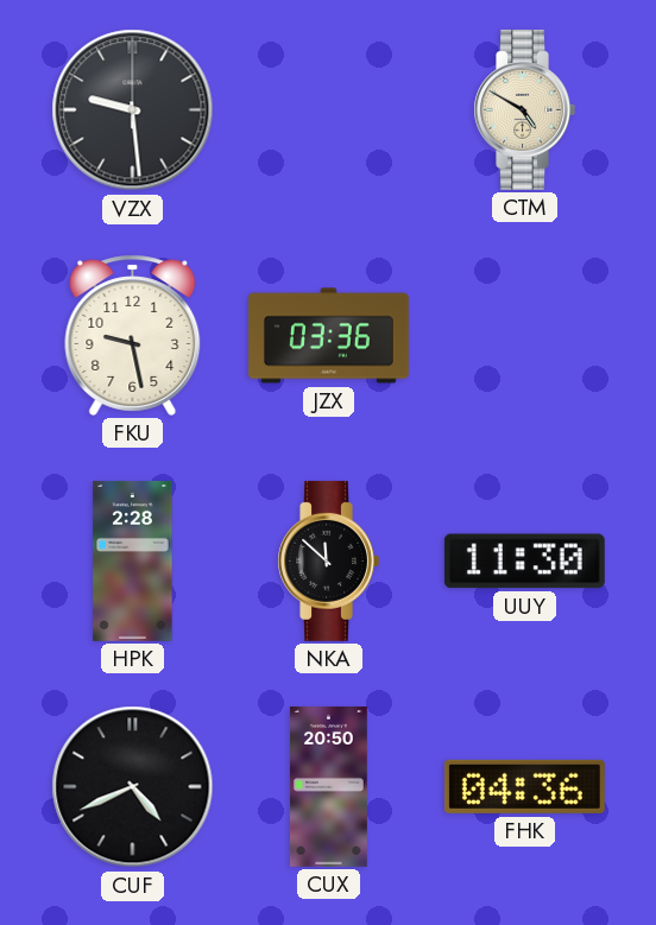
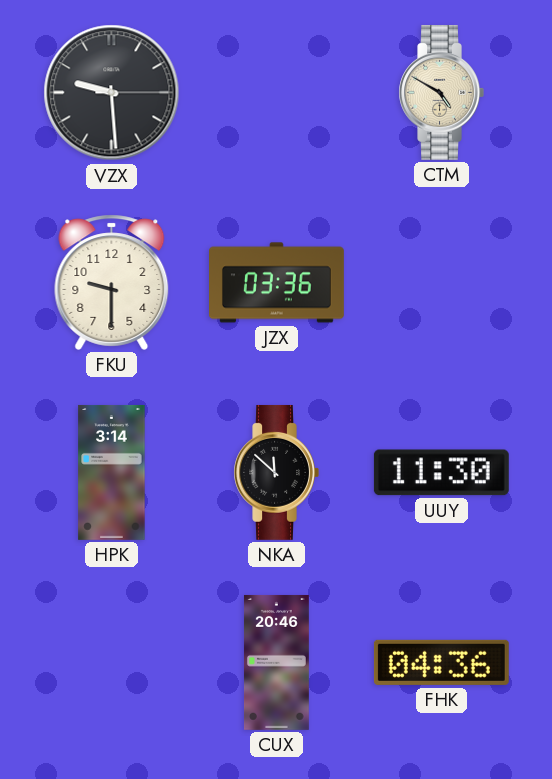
VZX: 9:29:00 -> 9:29:15
FKU: 9:28 -> 9:30
HPK: 2:28 -> 3:14
CUF: 4:41 -> none
CUX: 20:50 -> 20:46
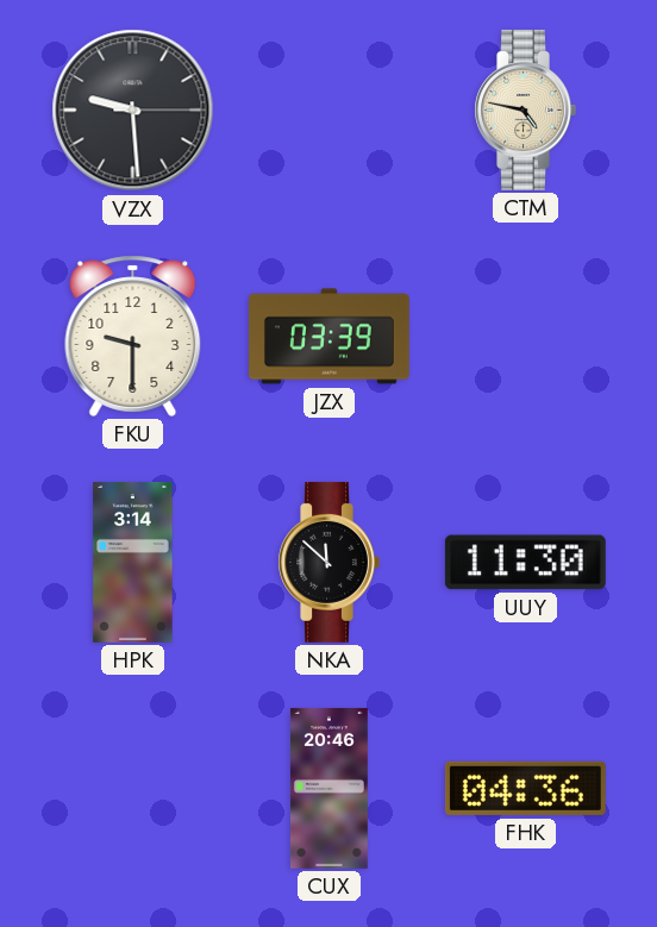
CTM: 4:50 -> 4:47
JZX: 03:36 -> 03:39
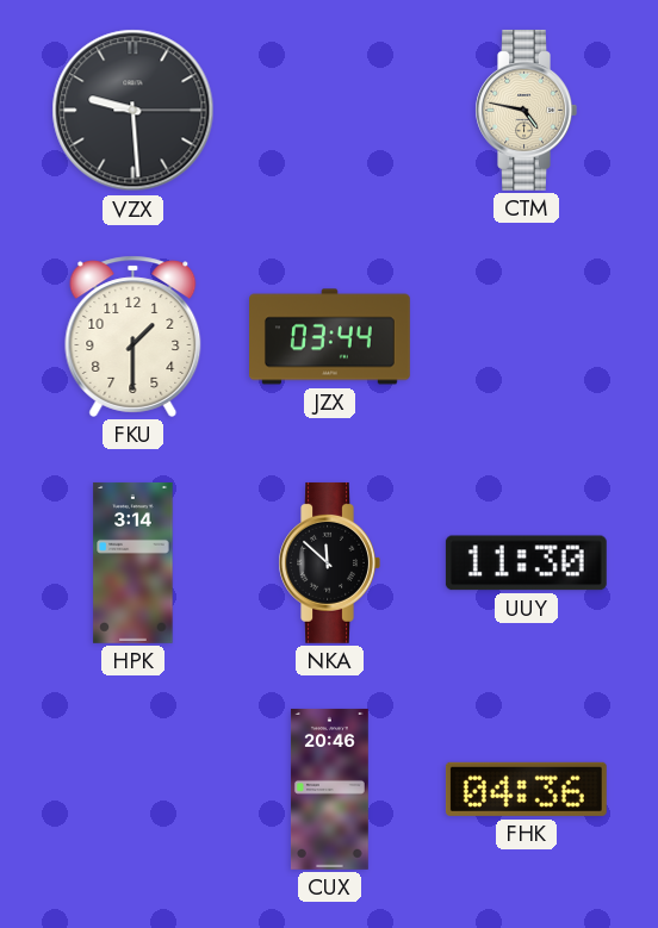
FKU: 9:30 -> 1:30
JZX: 03:39 -> 03:44
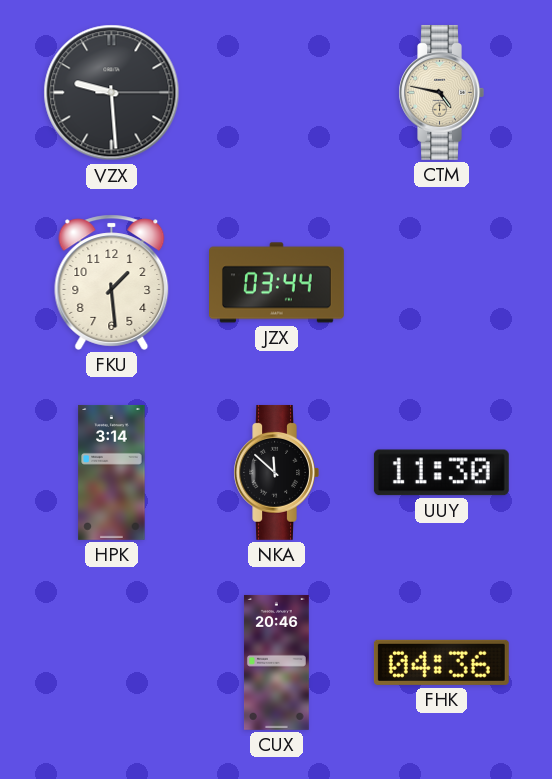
FKU: 1:30 -> 1:29
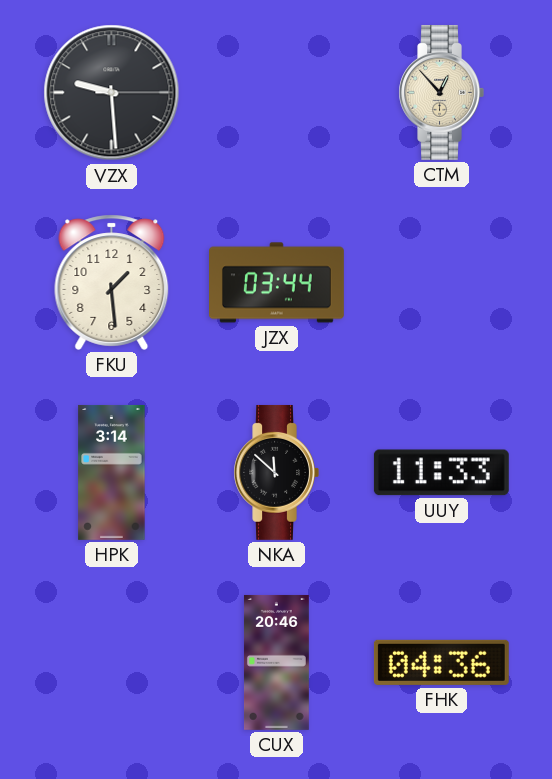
CTM: 4:47 -> 12:53
UUY: 11:30 -> 11:33
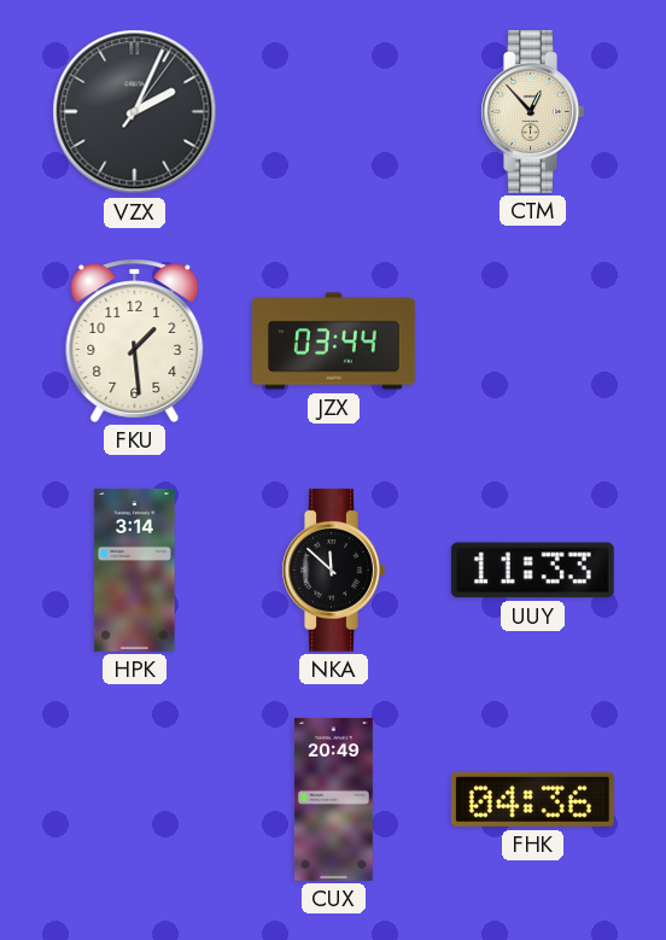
VZX: 9:29 -> 2:04
CUX: 20:46 -> 20:49
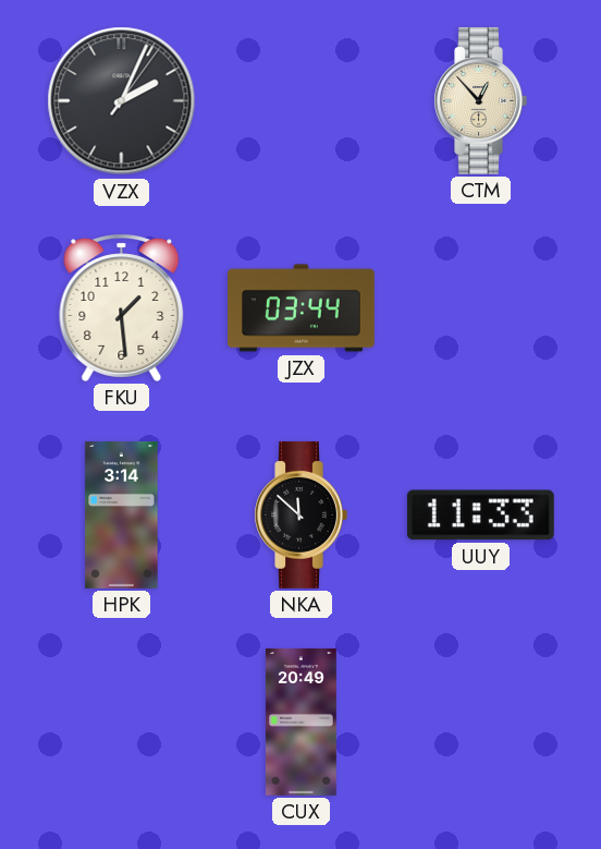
FHK: 04:36 -> none
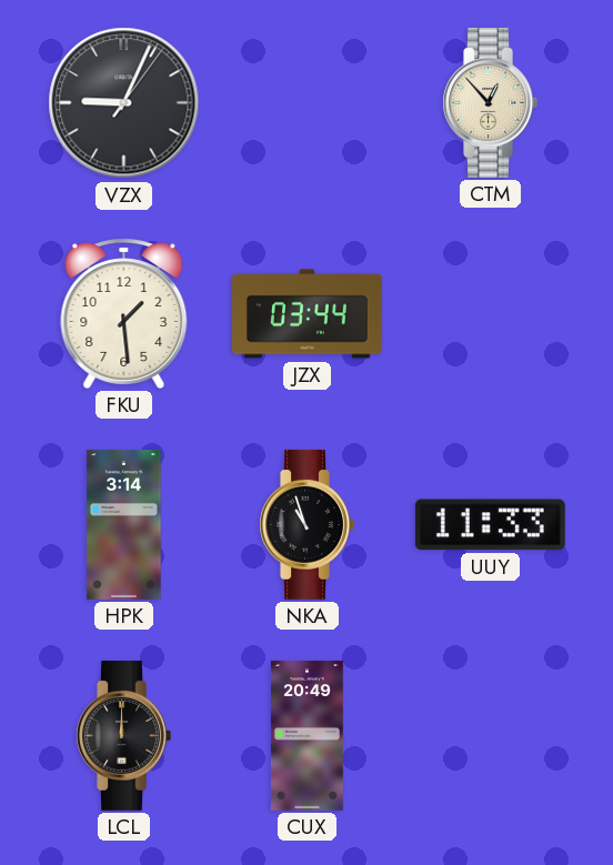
VZX: 2:04 -> 9:04
NKA: 11:52 -> 10:57
LCL: none -> 12:00
